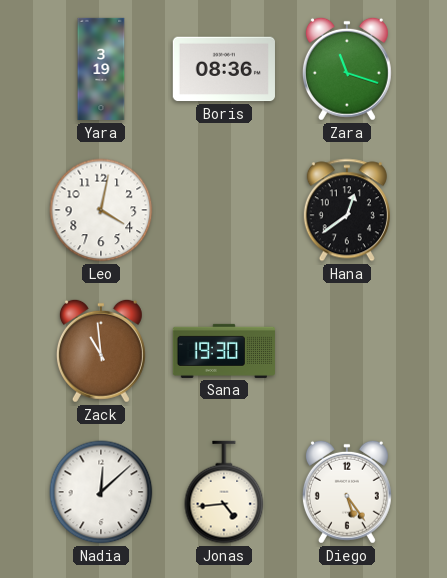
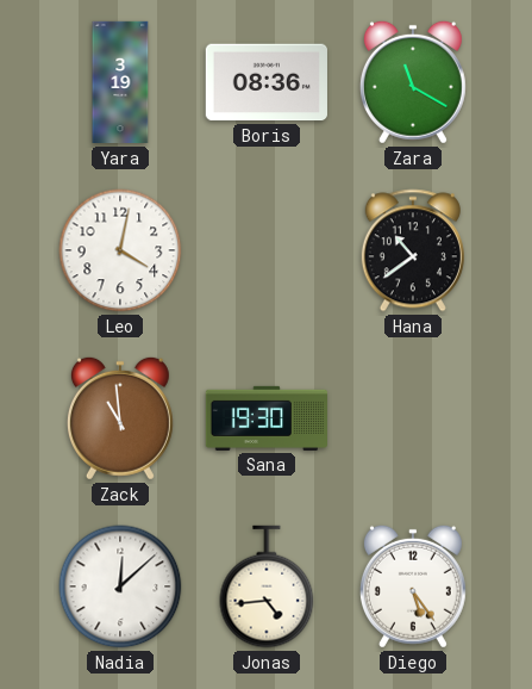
Zara: 11:18 -> 11:20
Hana: 12:39 -> 10:39
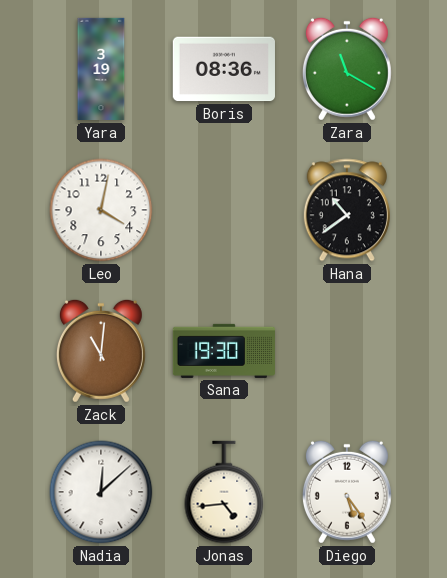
Zack: 10:59 -> 11:01
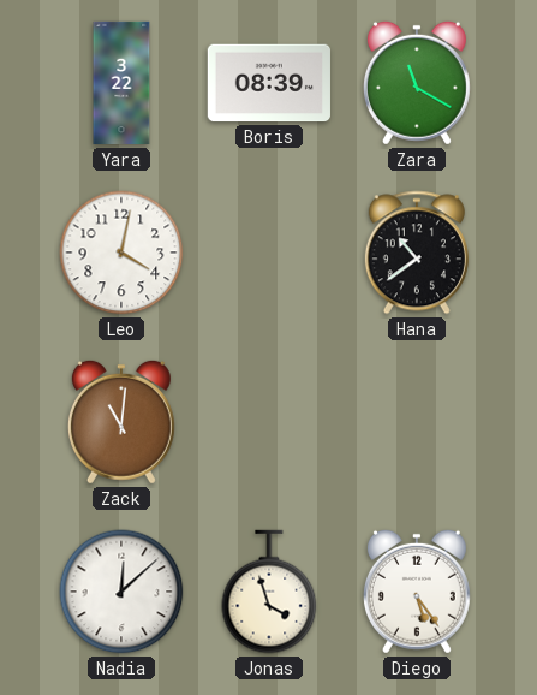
Yara: 3:19 -> 3:22
Boris: 08:36 -> 08:39
Sana: 19:30 -> none
Jonas: 4:44 -> 3:57
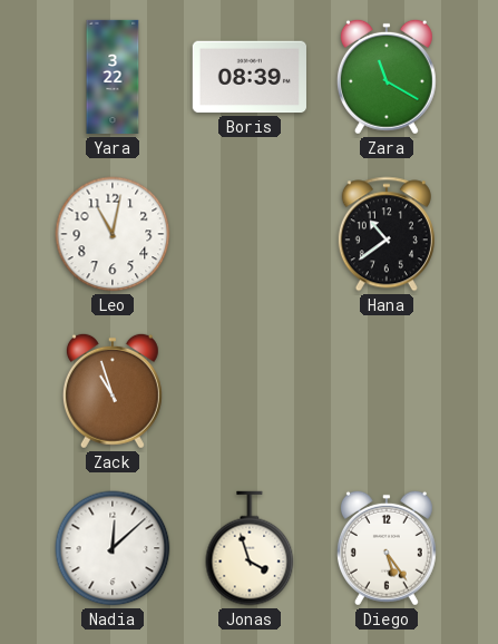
Leo: 4:02 -> 11:02
Zack: 11:01 -> 10:57
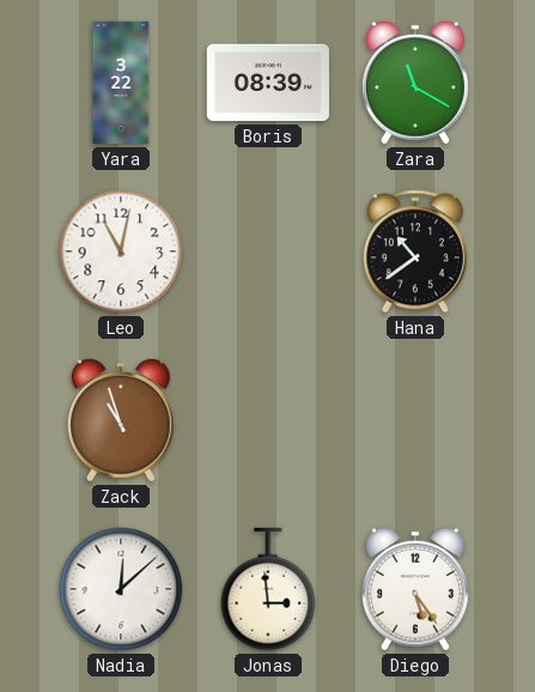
Jonas: 3:57 -> 2:59
